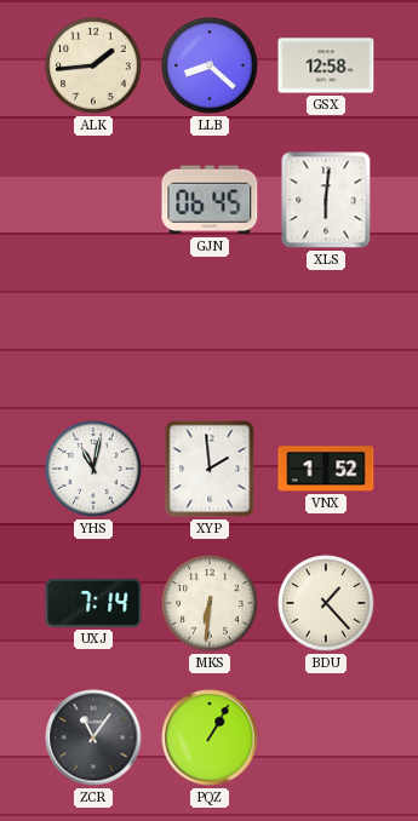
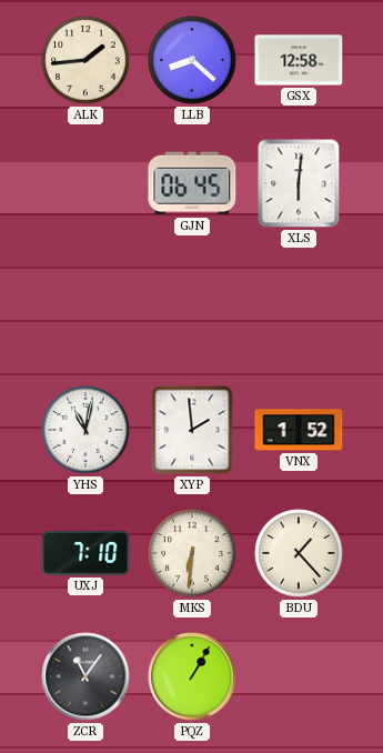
UXJ: 7:14 -> 7:10
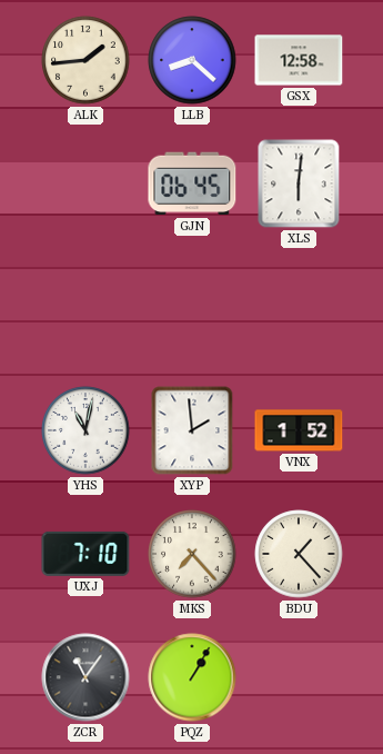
MKS: 6:31 -> 7:23
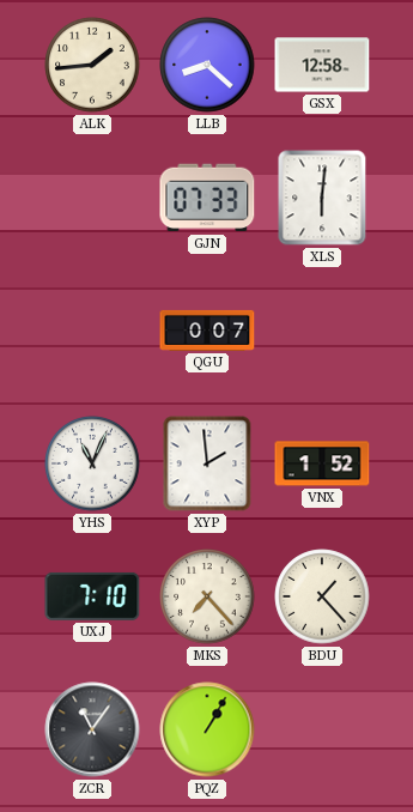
GJN: 06:45 -> 07:33
QGU: none -> 0:07
YHS: 11:02 -> 11:04
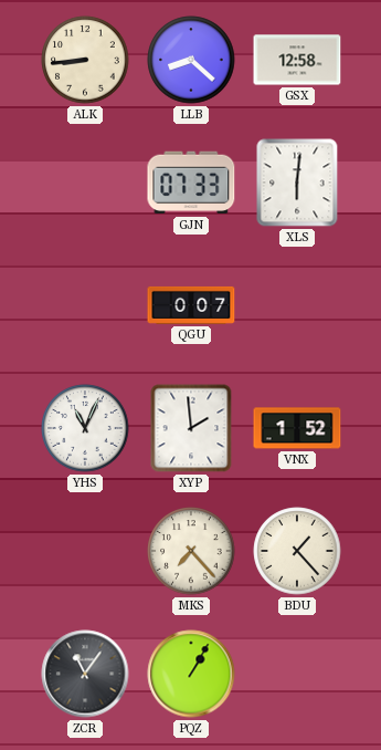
ALK: 1:44 -> 8:44
UXJ: 7:10 -> none
